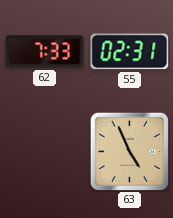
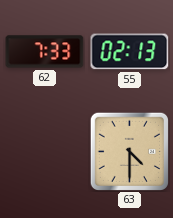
55: 02:31 -> 02:13
63: 4:56 -> 4:30
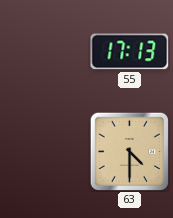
62: 7:33 -> none
55: 02:13 -> 17:13
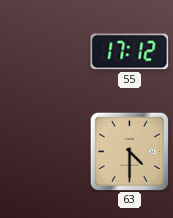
55: 17:13 -> 17:12
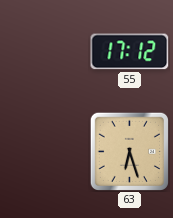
63: 4:30 -> 6:27
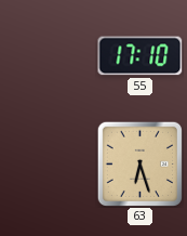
55: 17:12 -> 17:10
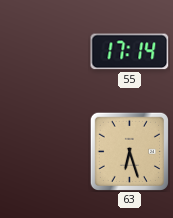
55: 17:10 -> 17:14
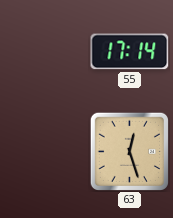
63: 6:27 -> 12:27
